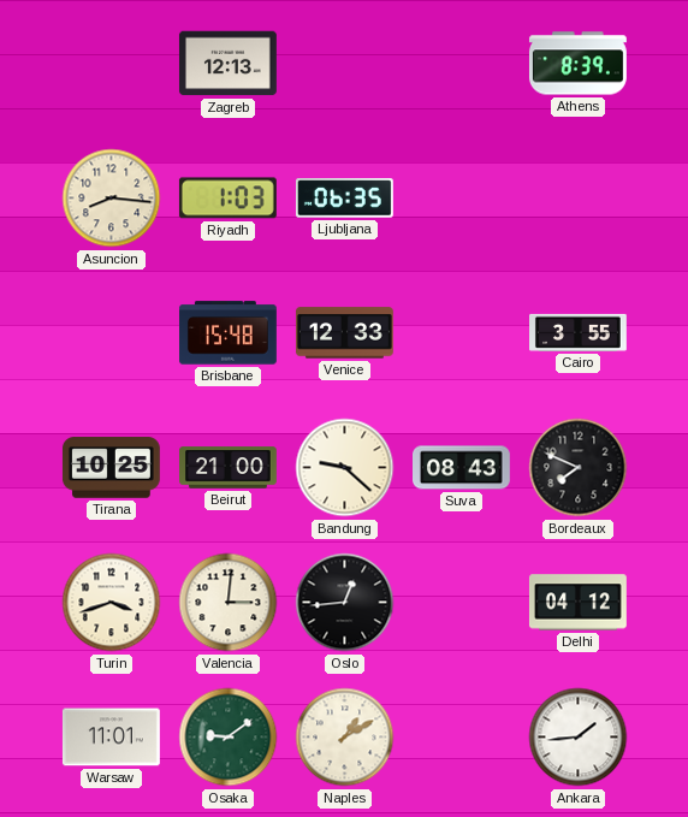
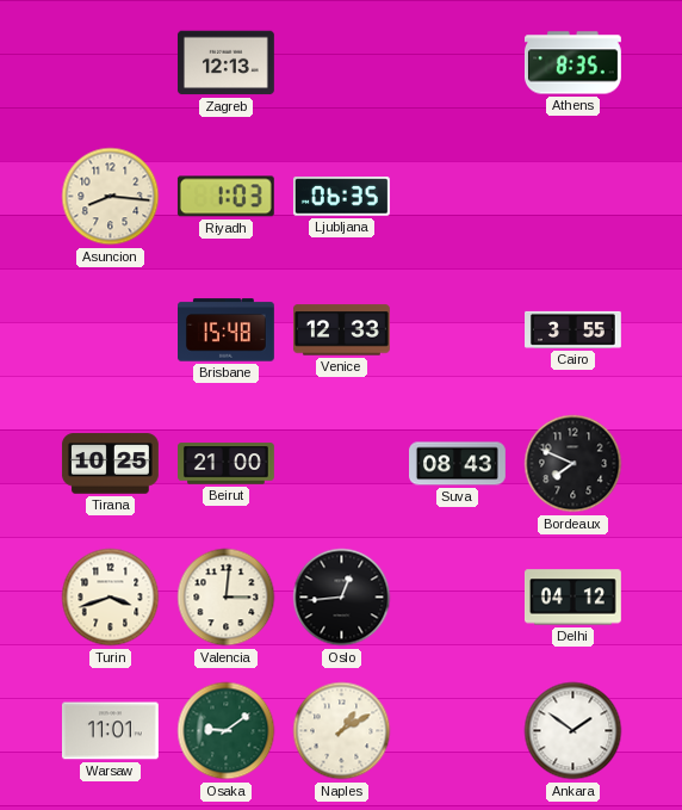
Athens: 8:39 -> 8:35
Bandung: 9:22 -> none
Ankara: 1:44 -> 1:51
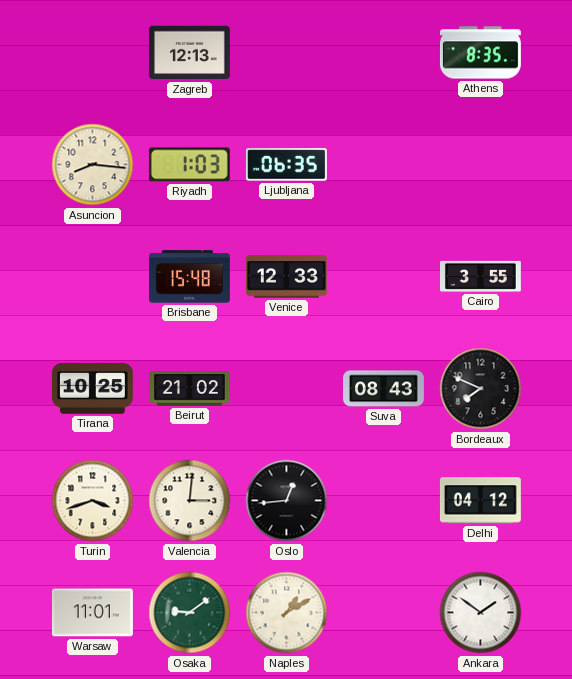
Beirut: 21:00 -> 21:02
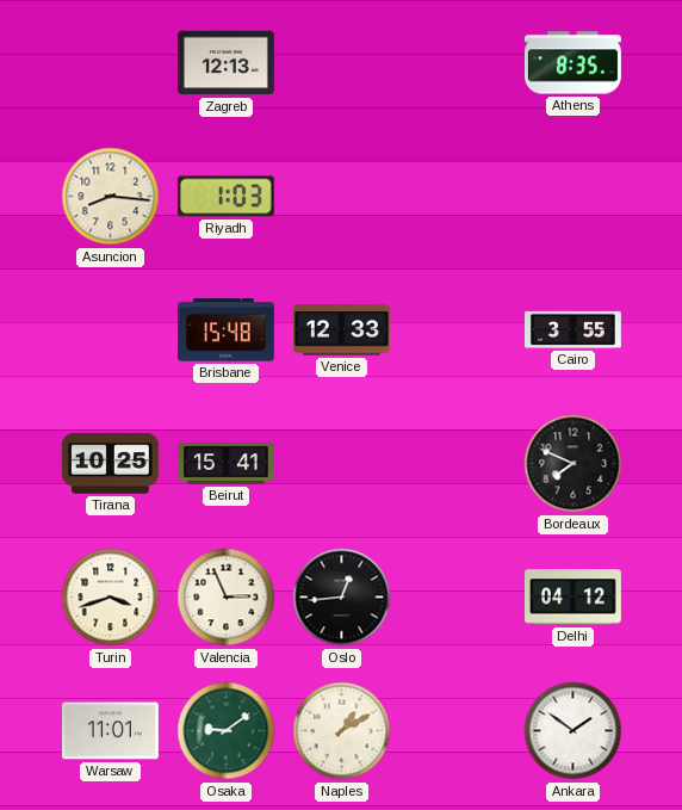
Ljubljana: 06:35 -> none
Beirut: 21:02 -> 15:41
Suva: 08:43 -> none
Valencia: 3:01 -> 2:56
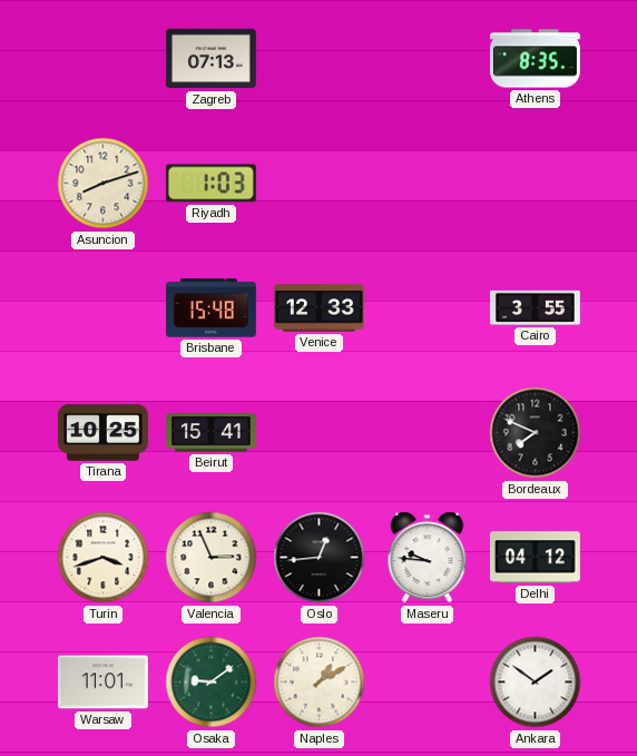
Zagreb: 12:13 -> 07:13
Asuncion: 8:16 -> 8:12
Maseru: none -> 9:46
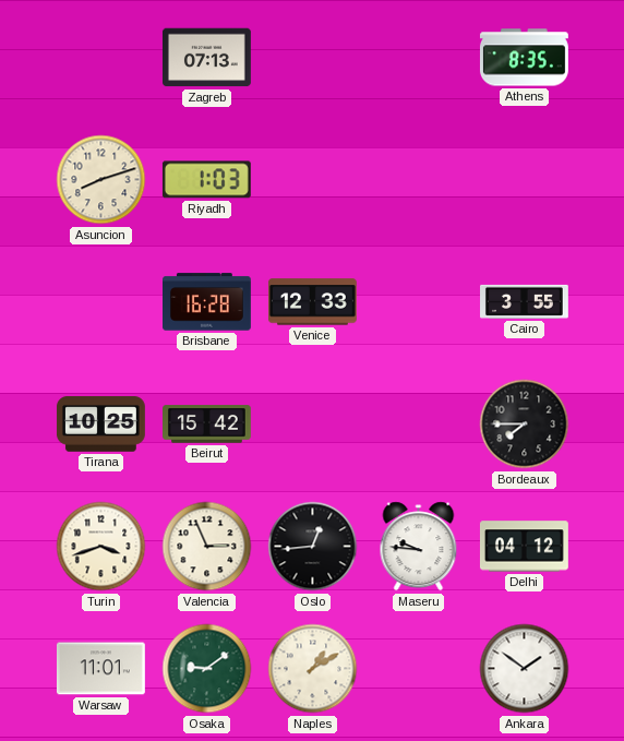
Brisbane: 15:48 -> 16:28
Beirut: 15:41 -> 15:42
Bordeaux: 7:49 -> 7:45
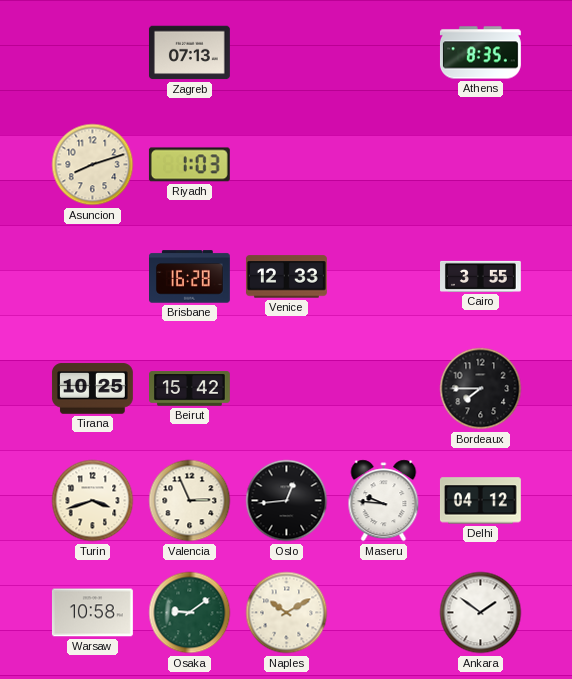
Warsaw: 11:01 -> 10:58
Naples: 1:10 -> 10:10
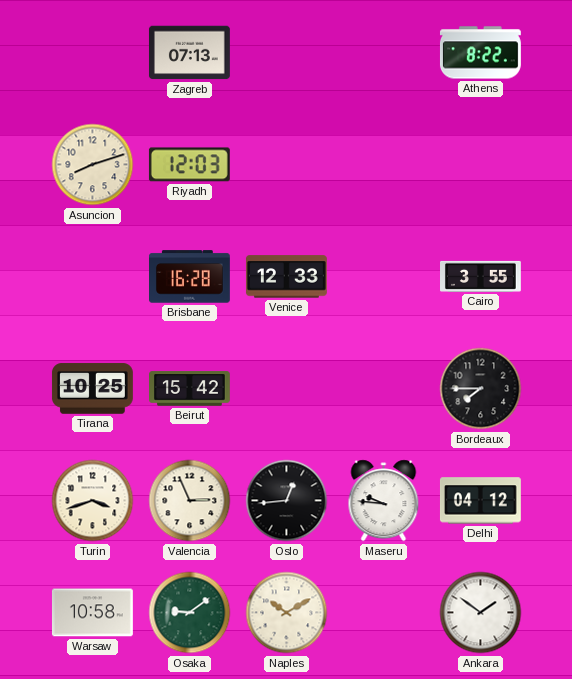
Athens: 8:35 -> 8:22
Riyadh: 1:03 -> 12:03
